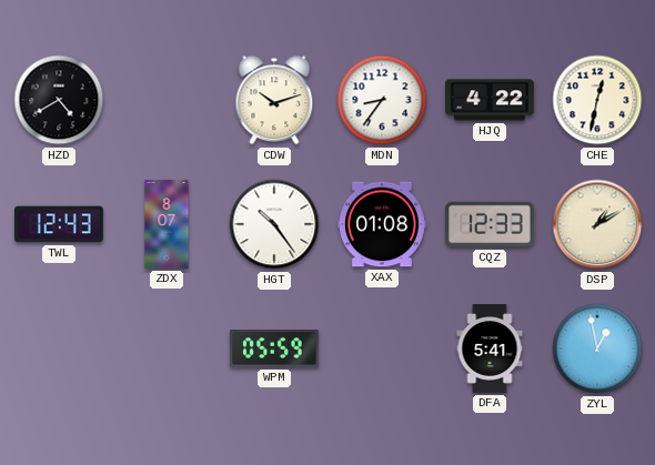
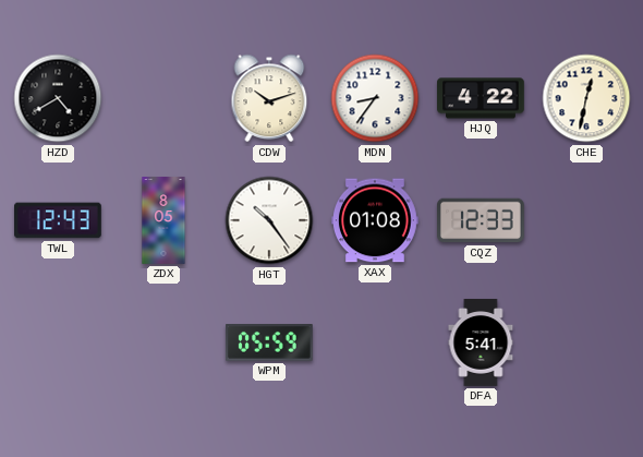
ZDX: 8:07 -> 8:05
DSP: 1:10 -> none
ZYL: 12:58 -> none
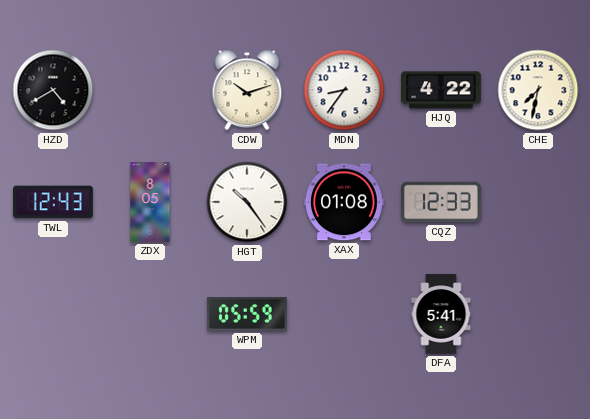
CHE: 12:32 -> 7:32
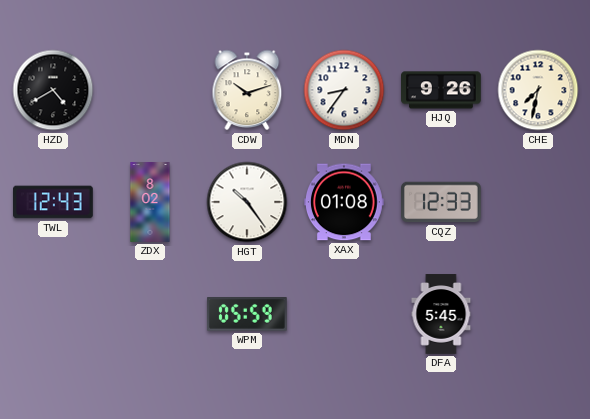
HJQ: 4:22 -> 9:26
ZDX: 8:05 -> 8:02
DFA: 5:41 -> 5:45
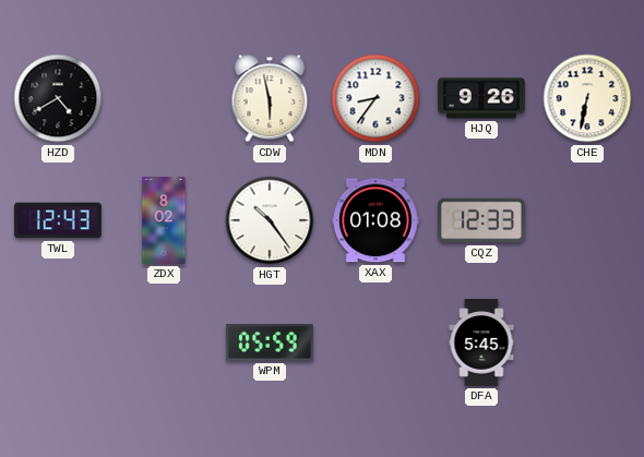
CDW: 10:12 -> 5:58
CHE: 7:32 -> 6:32
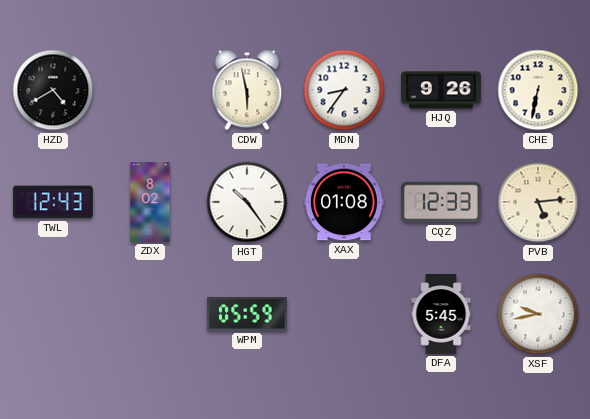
PVB: none -> 5:14
XSF: none -> 9:43
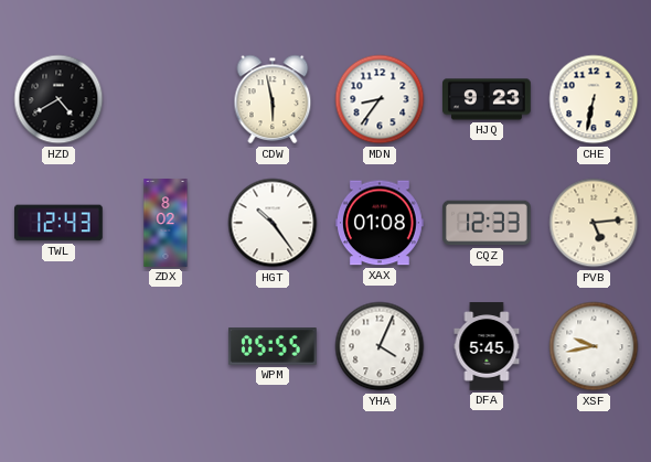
HJQ: 9:26 -> 9:23
WPM: 05:59 -> 05:55
YHA: none -> 4:04
